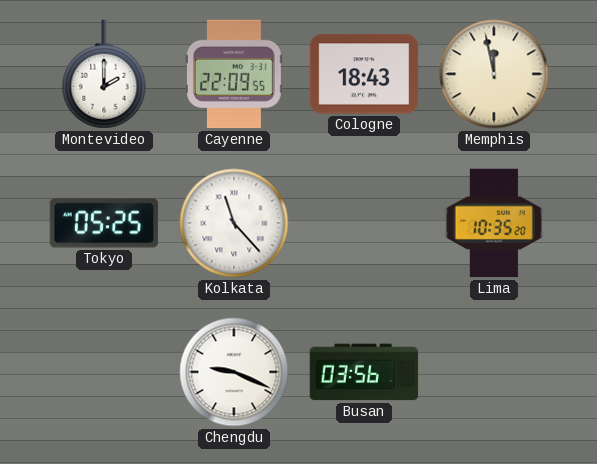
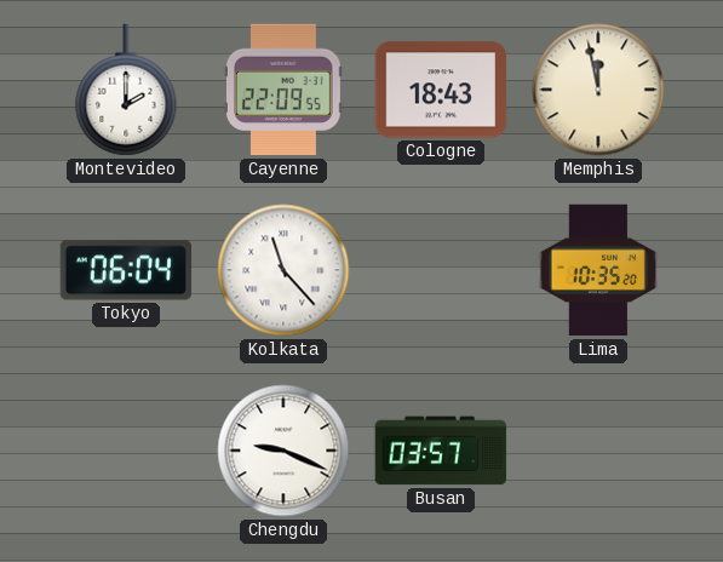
Tokyo: 05:25 -> 06:04
Busan: 03:56 -> 03:57
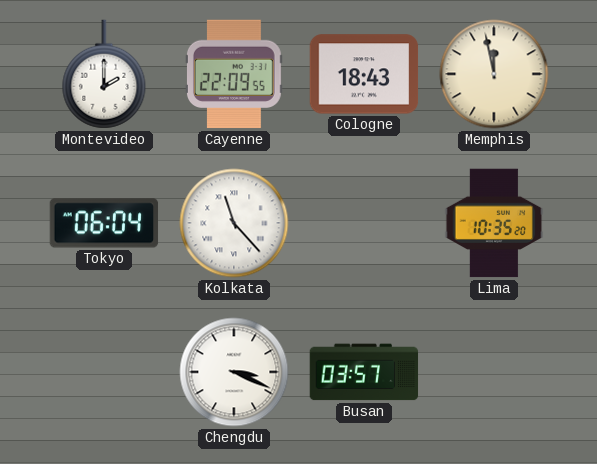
Chengdu: 9:19 -> 3:19
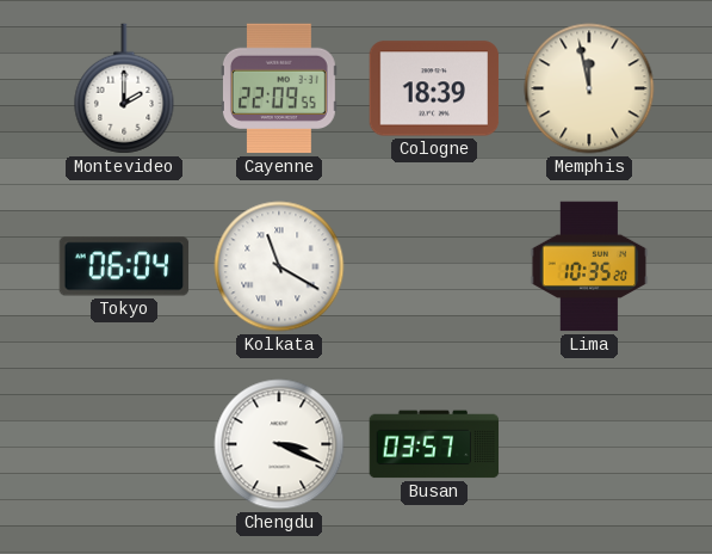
Cologne: 18:43 -> 18:39
Kolkata: 11:23 -> 11:20
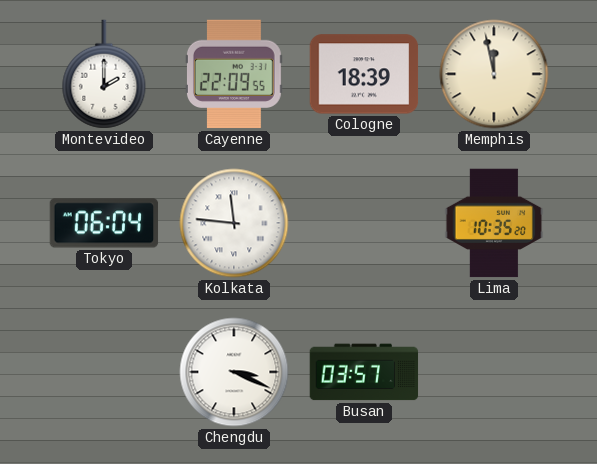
Kolkata: 11:20 -> 11:46
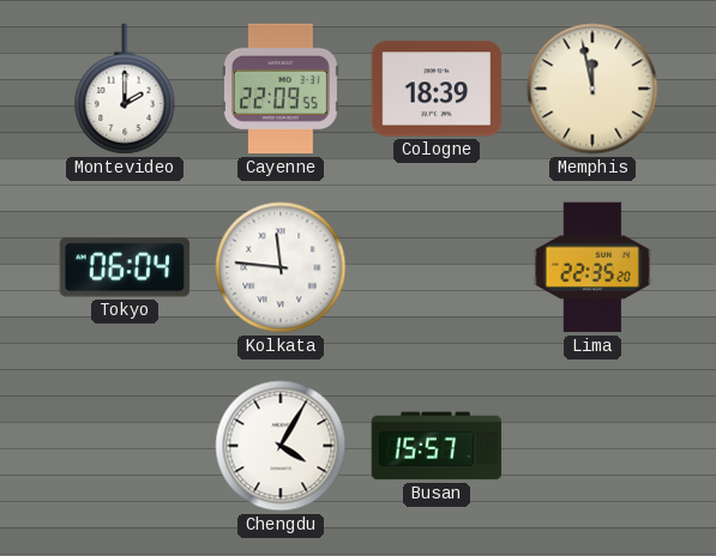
Lima: 10:35 -> 22:35
Chengdu: 3:19 -> 4:05
Busan: 03:57 -> 15:57
